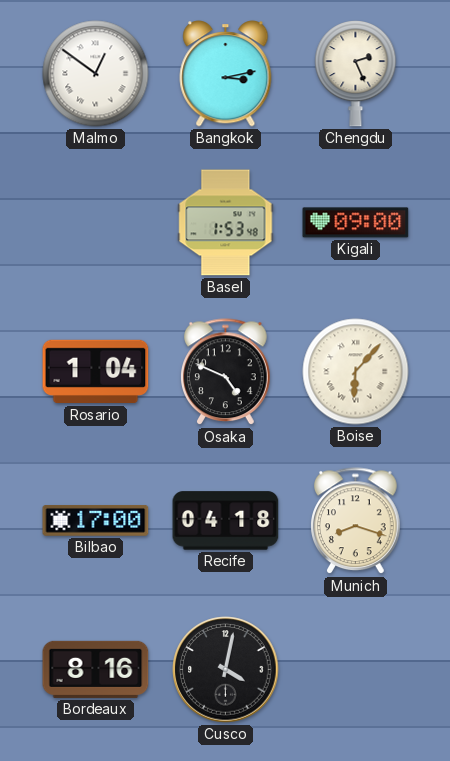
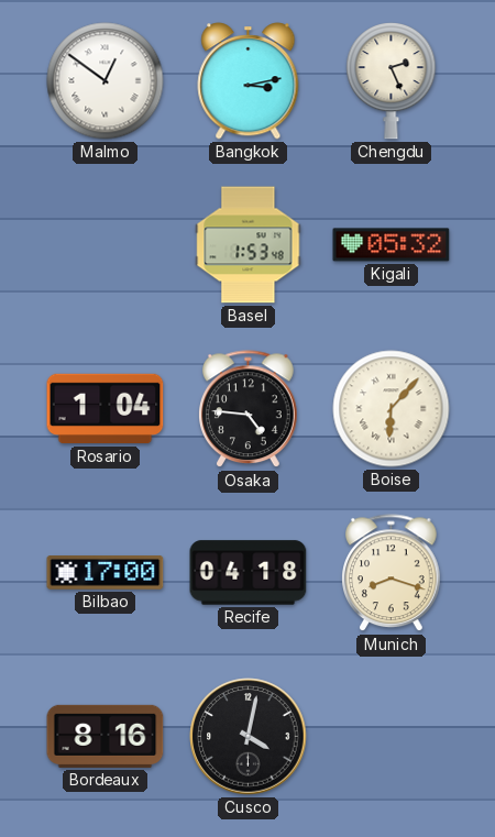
Kigali: 09:00 -> 05:32
Osaka: 4:49 -> 4:46
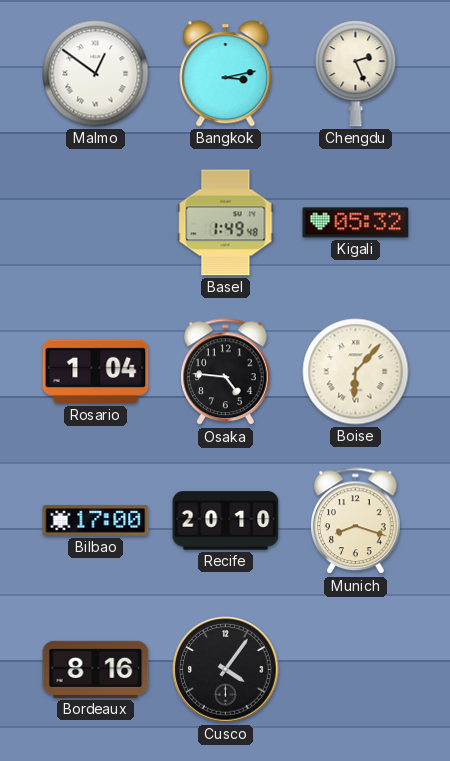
Basel: 1:53 -> 1:49
Recife: 04:18 -> 20:10
Cusco: 4:02 -> 4:06
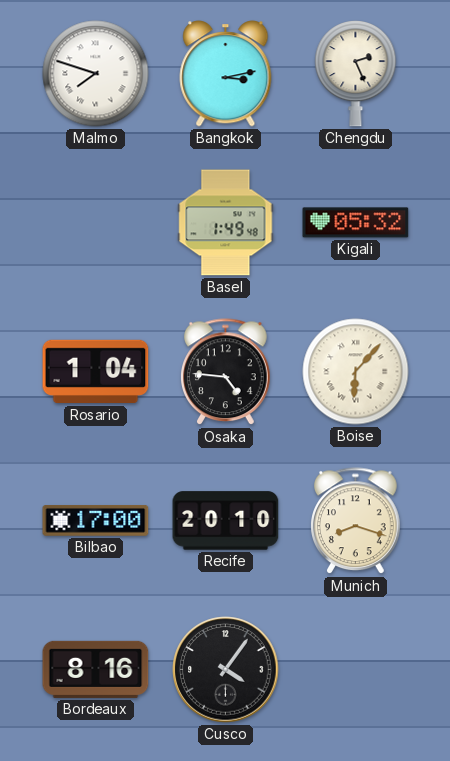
Malmo: 12:51 -> 7:48
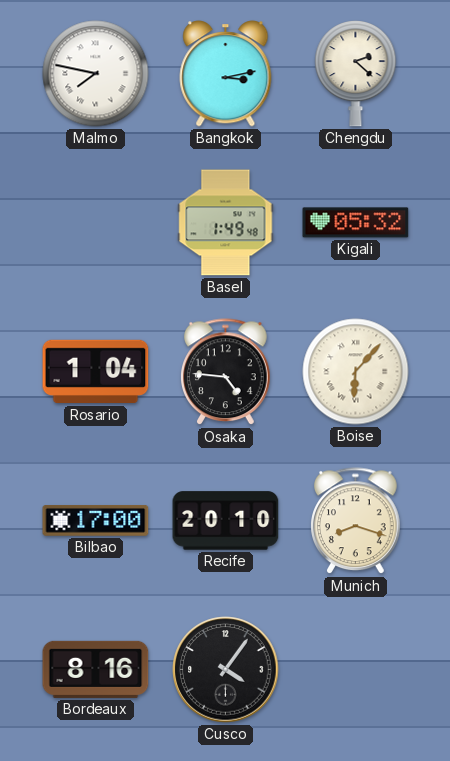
Malmo: 7:48 -> 7:47
Chengdu: 2:26 -> 2:22
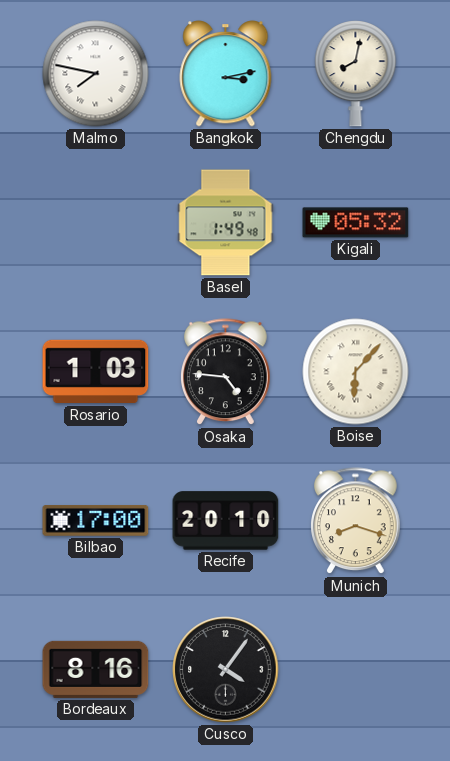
Chengdu: 2:22 -> 8:02
Rosario: 1:04 -> 1:03
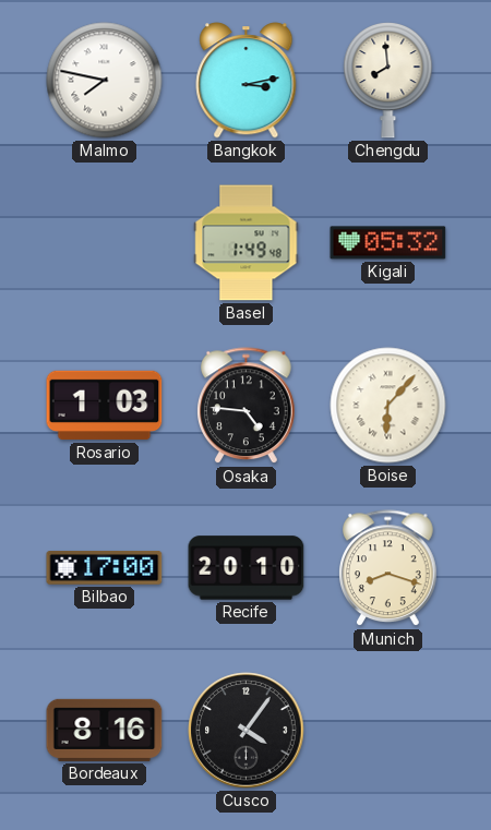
Chengdu: 8:02 -> 7:59
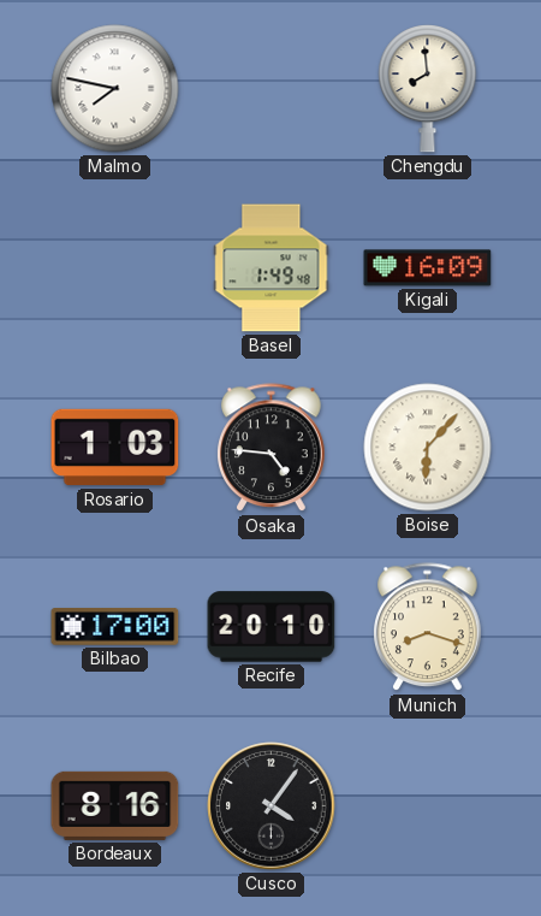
Bangkok: 3:13 -> none
Kigali: 05:32 -> 16:09
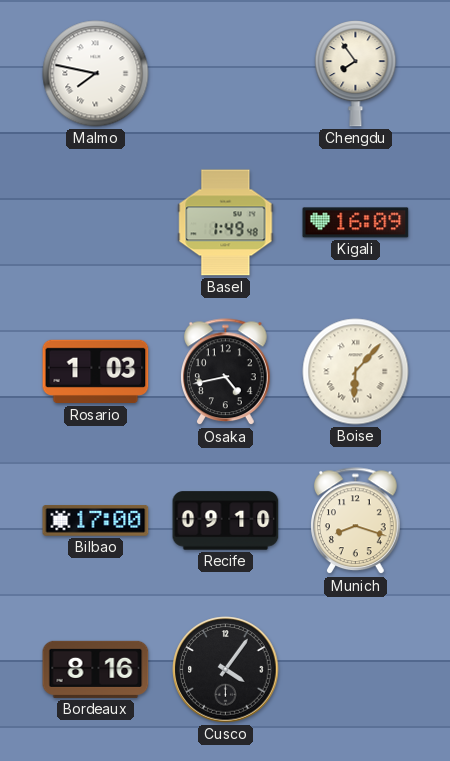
Chengdu: 7:59 -> 7:54
Osaka: 4:46 -> 4:43
Recife: 20:10 -> 09:10
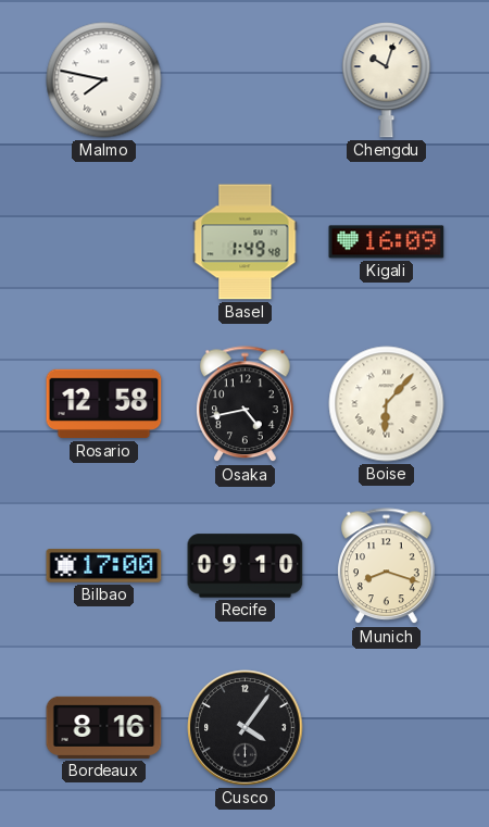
Chengdu: 7:54 -> 10:03
Rosario: 1:03 -> 12:58
